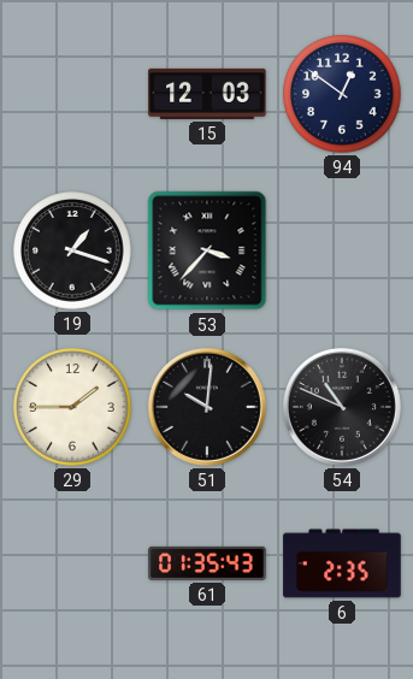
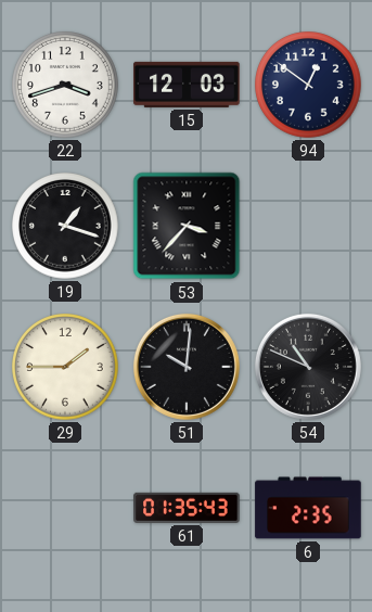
22: none -> 3:42
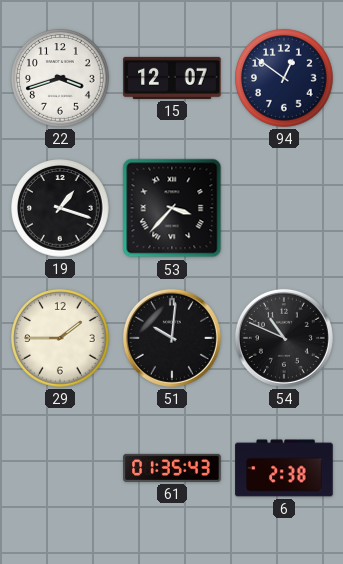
15: 12:03 -> 12:07
6: 2:35 -> 2:38
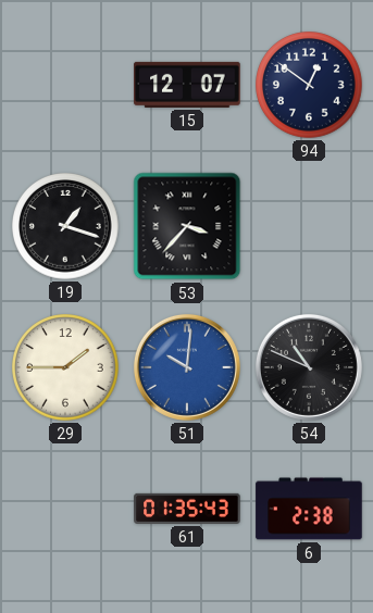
22: 3:42 -> none
51 dial: black -> blue
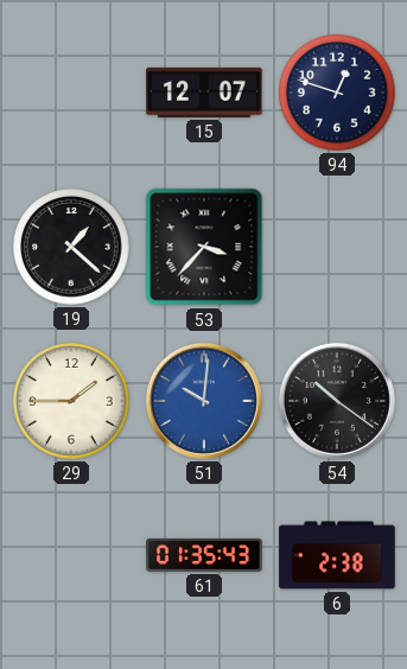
94: 12:51 -> 12:48
19: 1:18 -> 1:22
54: 10:49 -> 10:21
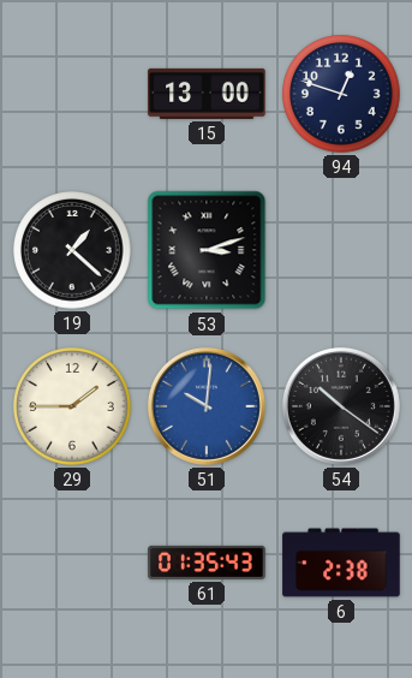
15: 12:07 -> 13:00
53: 3:37 -> 3:12
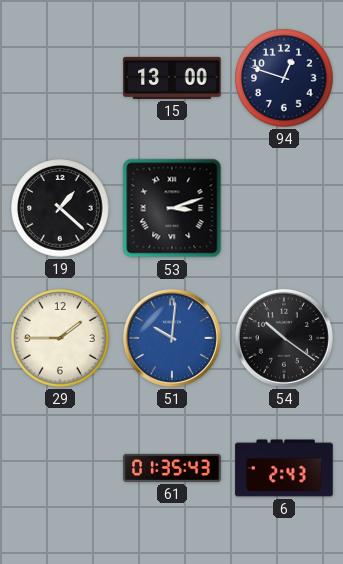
6: 2:38 -> 2:43
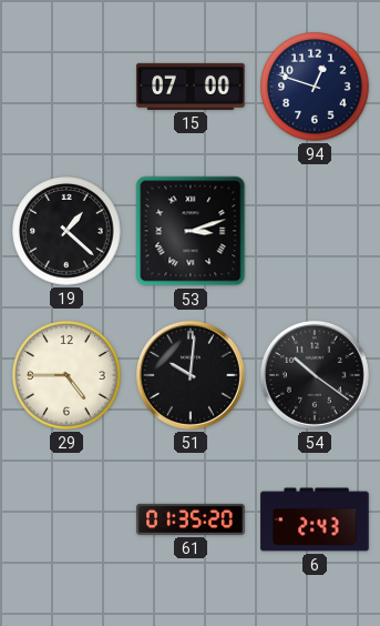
15: 13:00 -> 07:00
29: 1:45 -> 4:45
51 dial: blue -> black
61: 01:35:43 -> 01:35:20
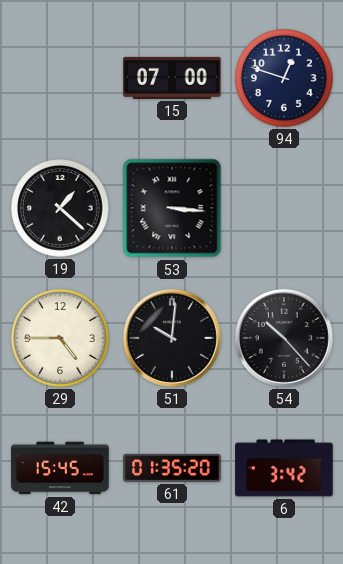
53: 3:12 -> 3:16
54: 10:21 -> 10:23
42: none -> 15:45
6: 2:43 -> 3:42
